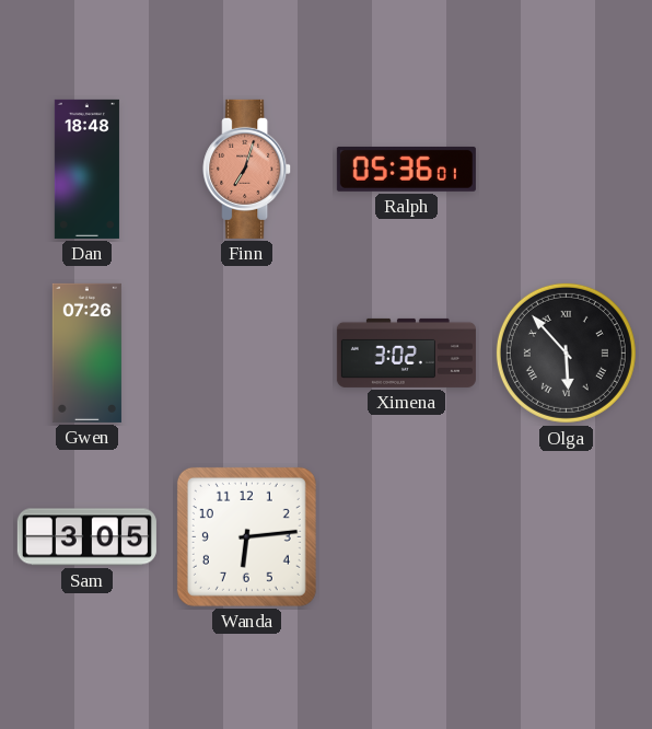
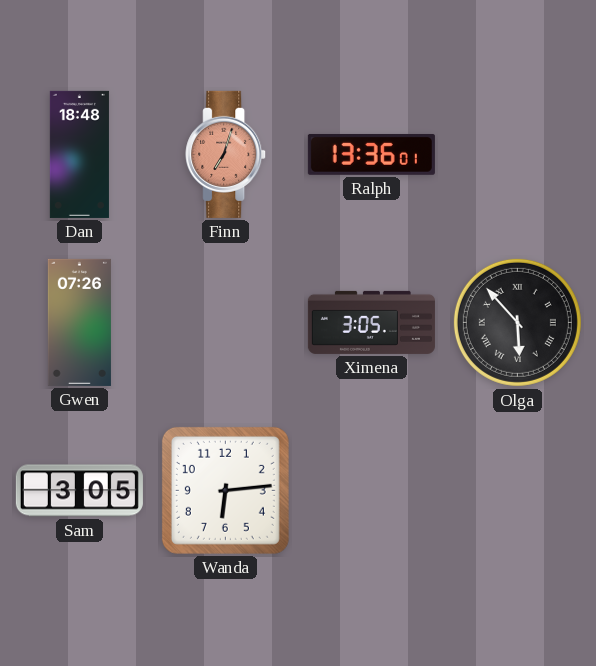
Ralph: 05:36 -> 13:36
Ximena: 3:02 -> 3:05
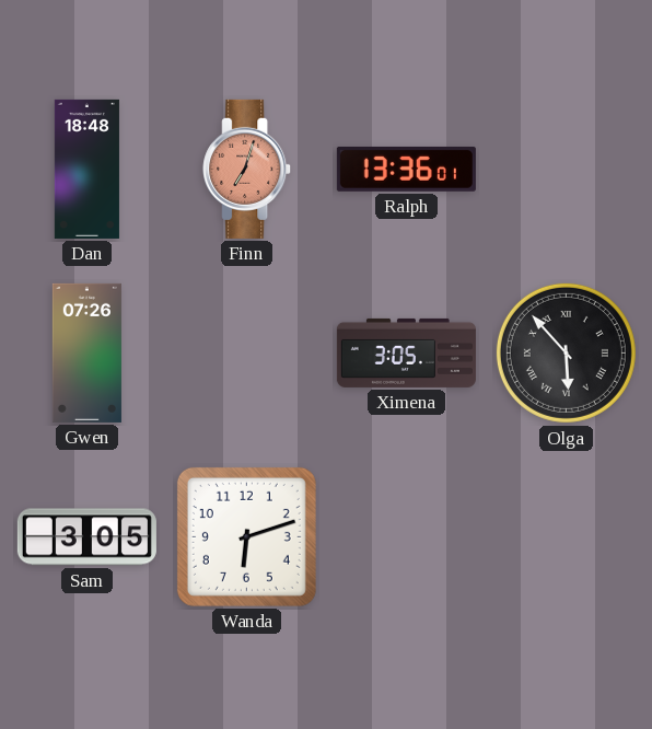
Wanda: 6:14 -> 6:12
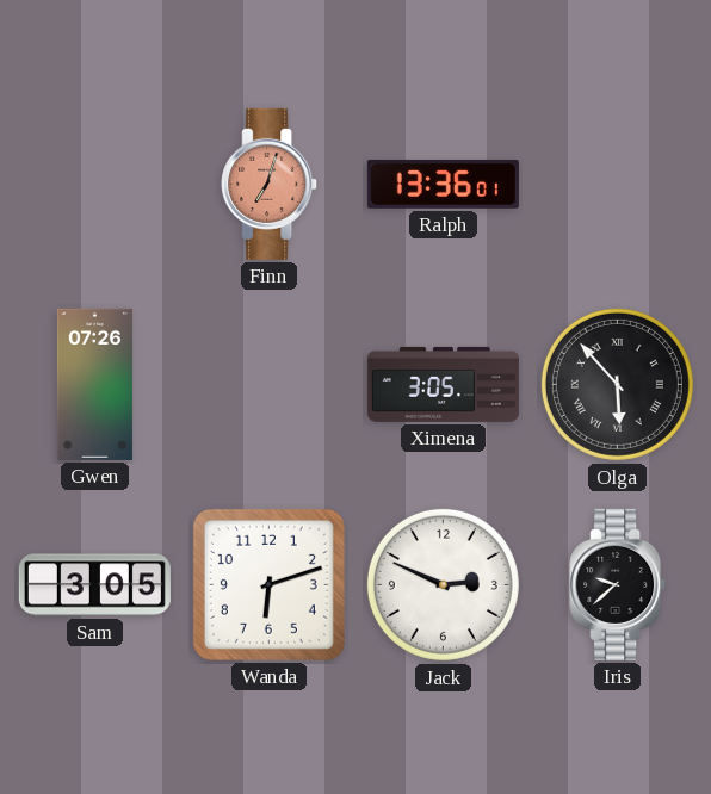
Dan: 18:48 -> none
Jack: none -> 2:49
Iris: none -> 9:38
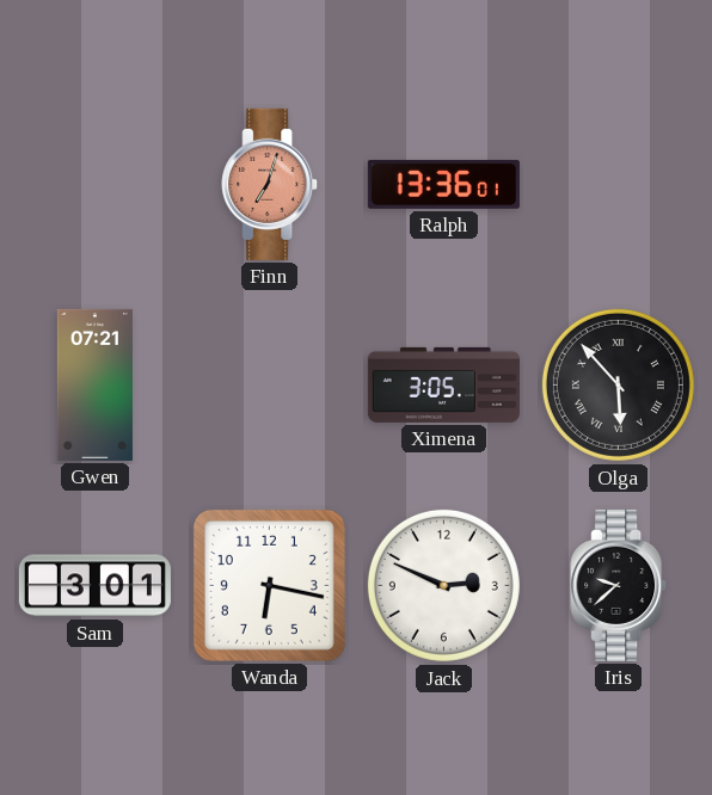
Gwen: 07:26 -> 07:21
Sam: 3:05 -> 3:01
Wanda: 6:12 -> 6:17
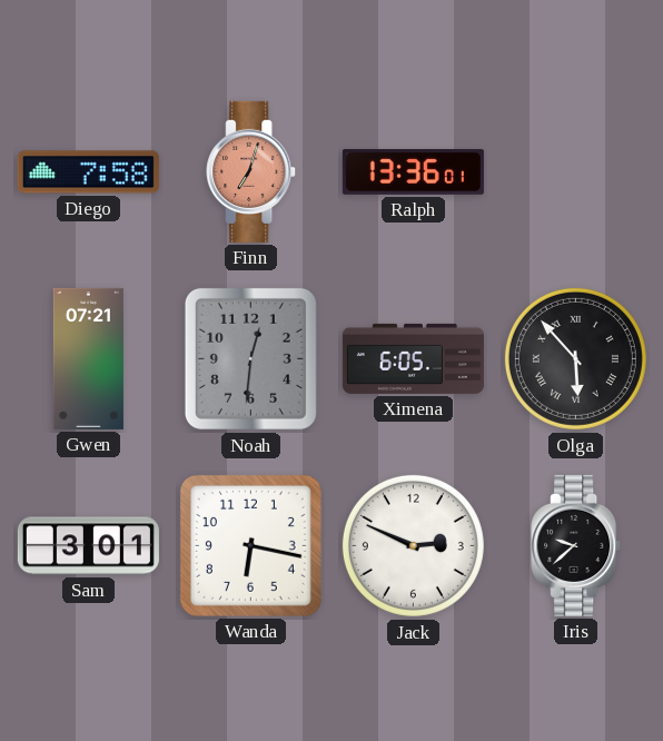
Diego: none -> 7:58
Noah: none -> 12:31
Ximena: 3:05 -> 6:05
